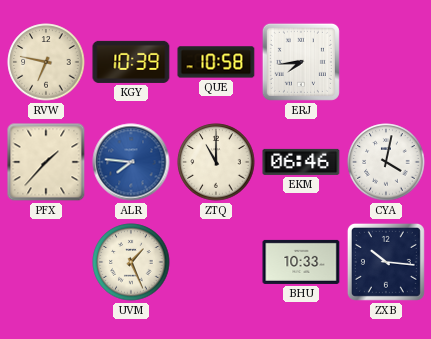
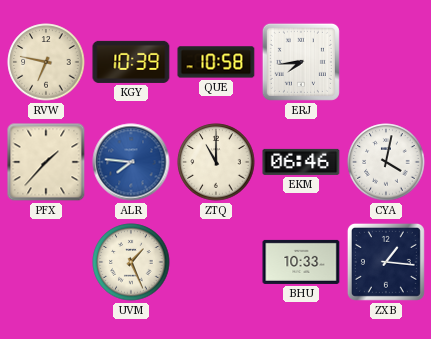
ZXB: 10:16 -> 1:16
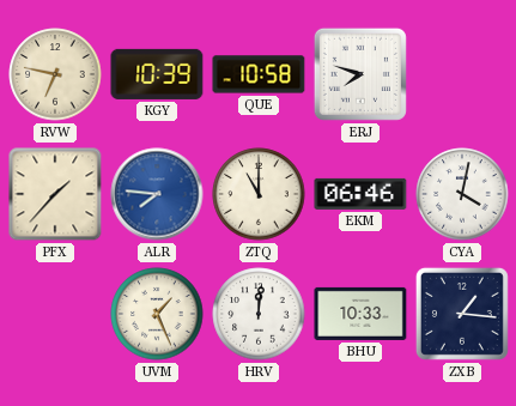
ERJ: 7:44 -> 7:48
HRV: none -> 12:01
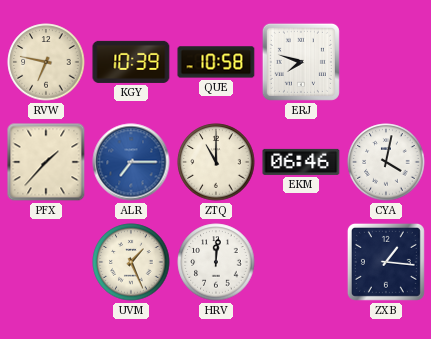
ALR: 7:46 -> 7:15
BHU: 10:33 -> none
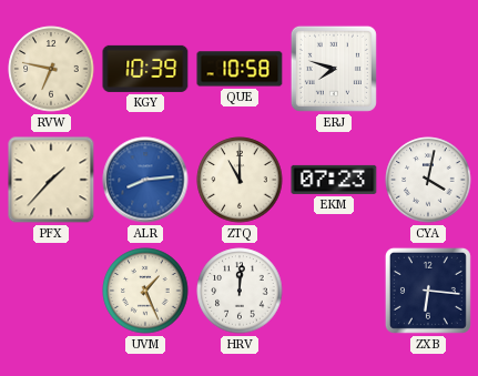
ALR: 7:15 -> 8:14
EKM: 06:46 -> 07:23
ZXB: 1:16 -> 6:16
